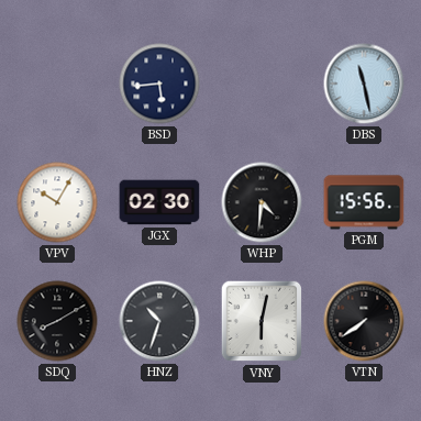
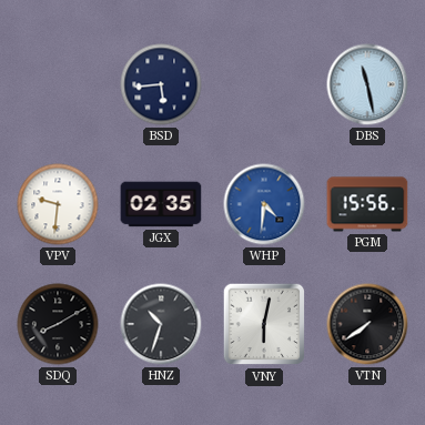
VPV: 10:05 -> 9:31
JGX: 02:30 -> 02:35
WHP dial: black -> blue
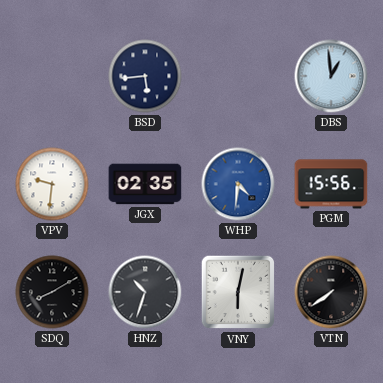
DBS: 11:28 -> 12:59
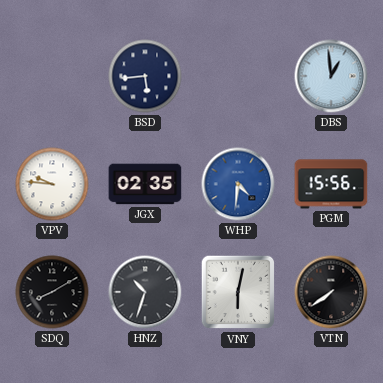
VPV: 9:31 -> 9:46
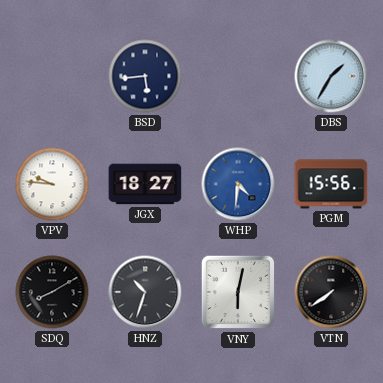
DBS: 12:59 -> 1:35
JGX: 02:35 -> 18:27
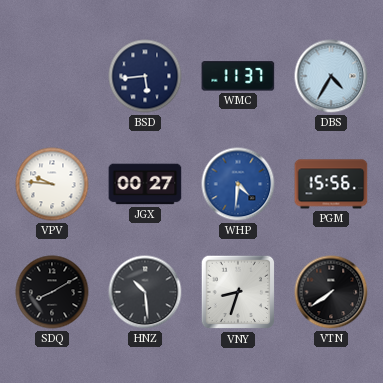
WMC: none -> 11:37
DBS: 1:35 -> 4:35
JGX: 18:27 -> 00:27
HNZ: 10:33 -> 10:29
VNY: 6:02 -> 8:33
